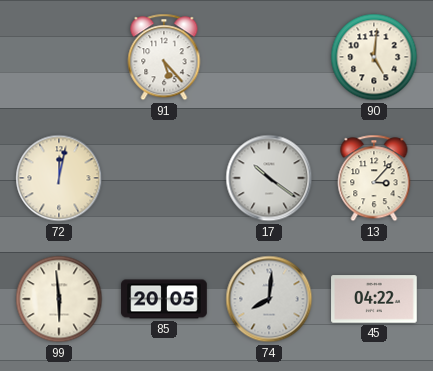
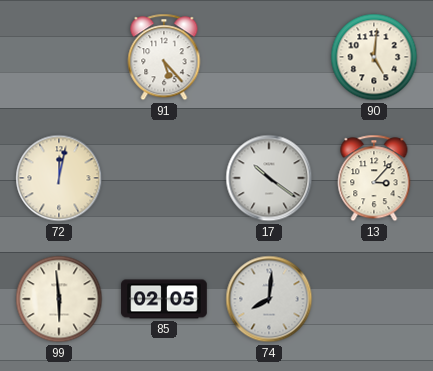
85: 20:05 -> 02:05
45: 04:22 -> none
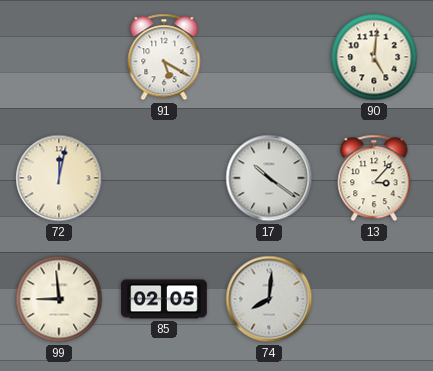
91: 5:23 -> 5:20
99: 5:59 -> 8:59
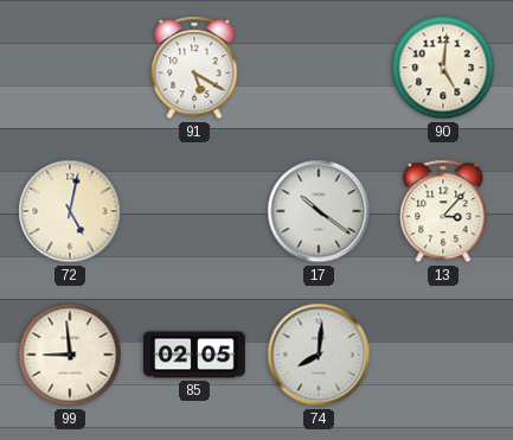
72: 12:02 -> 5:02
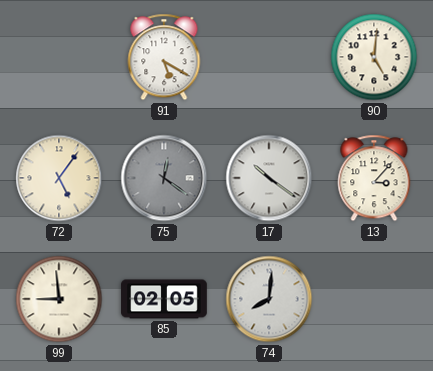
72: 5:02 -> 5:06
75: none -> 12:21
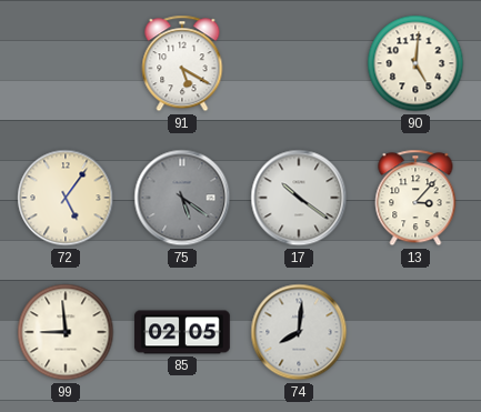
75: 12:21 -> 5:21
